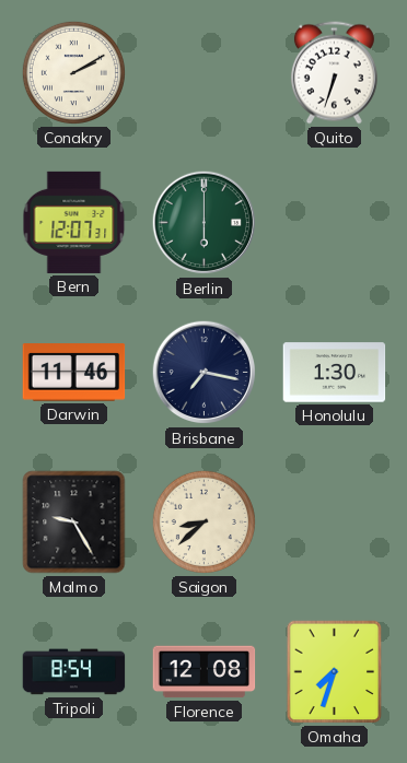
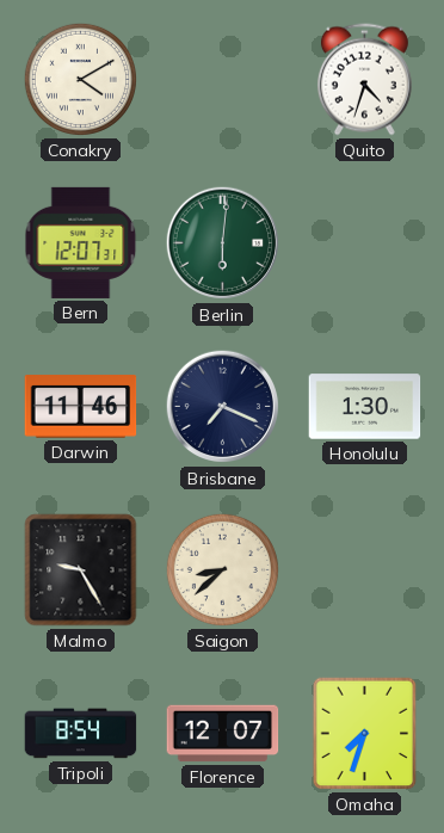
Conakry: 2:10 -> 4:10
Quito: 6:33 -> 4:33
Berlin: 6:00 -> 6:01
Brisbane: 7:17 -> 7:19
Florence: 12:08 -> 12:07
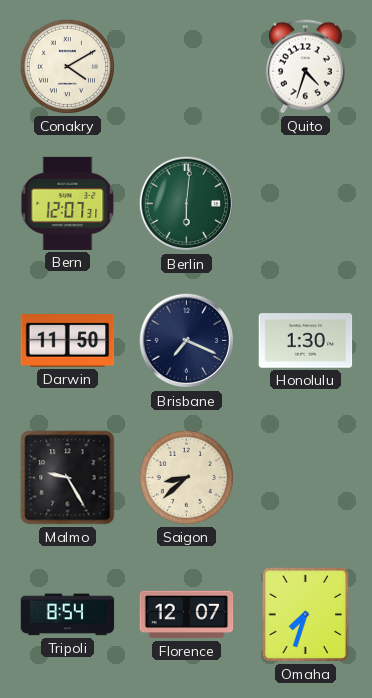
Darwin: 11:46 -> 11:50
